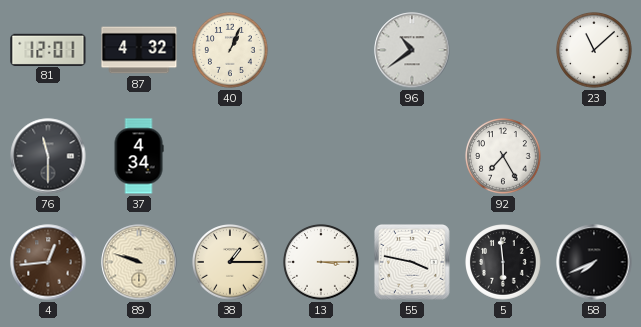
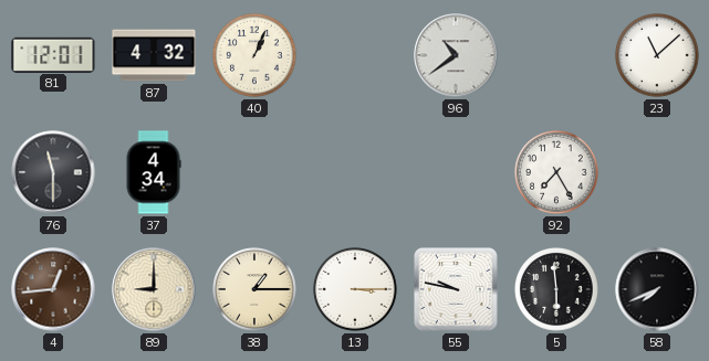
89: 9:48 -> 9:00
55: 3:47 -> 9:47
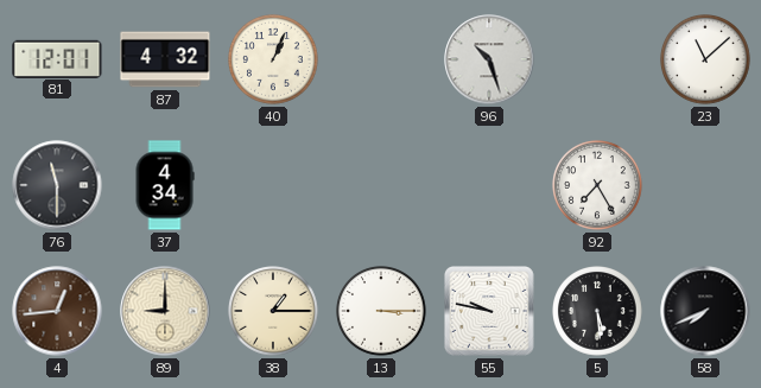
96: 10:39 -> 10:27
5: 5:59 -> 5:29
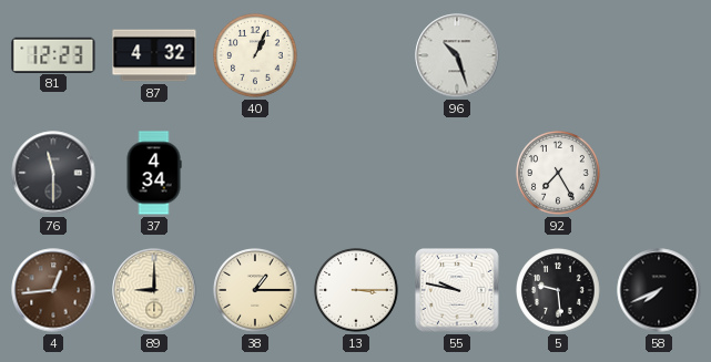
81: 12:01 -> 12:23
23: 11:08 -> none
5: 5:29 -> 9:29
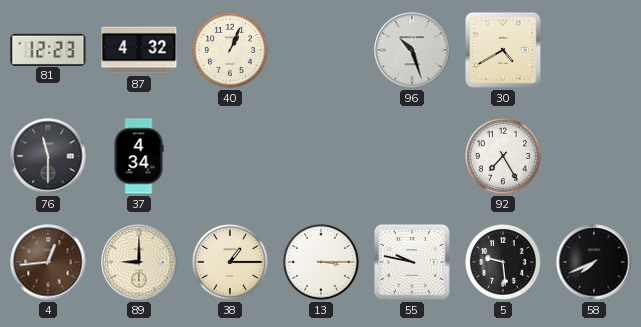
30: none -> 4:40
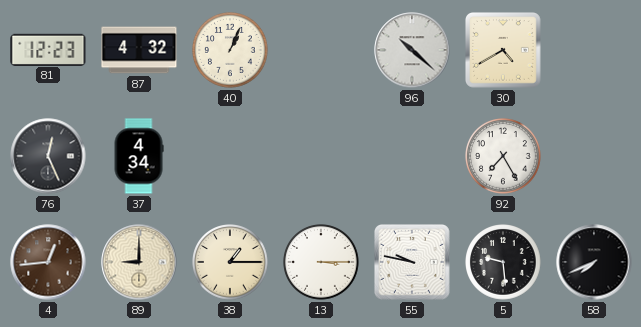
96: 10:27 -> 10:22
76: 11:30 -> 12:26
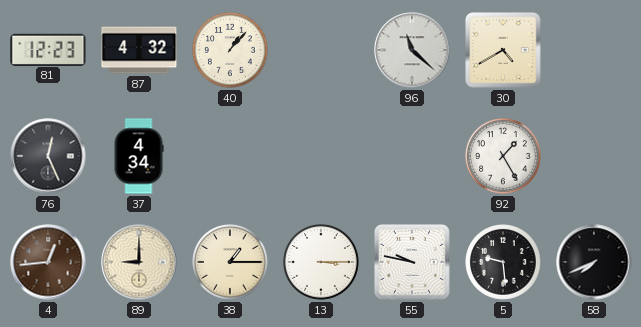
40: 1:04 -> 1:07
96: 10:22 -> 11:22
92: 7:25 -> 1:25
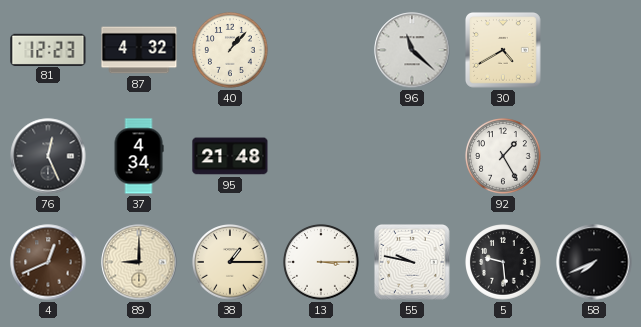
95: none -> 21:48
4: 12:44 -> 12:41
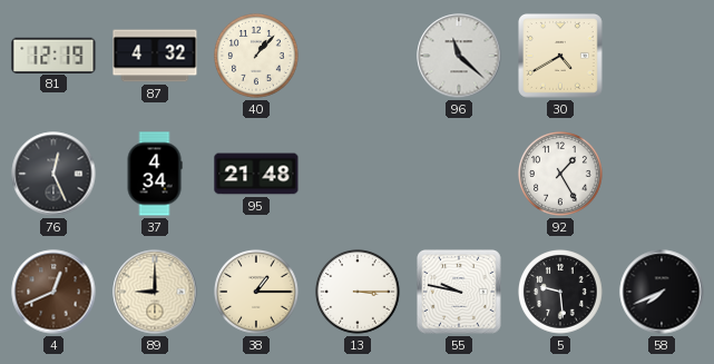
81: 12:23 -> 12:19
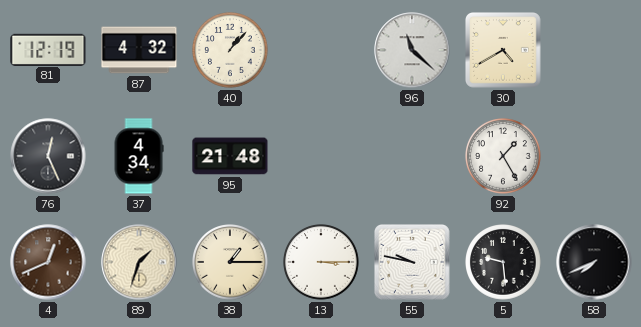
89: 9:00 -> 1:33
